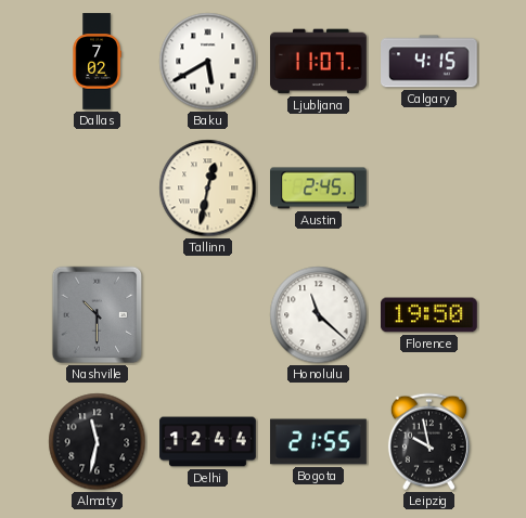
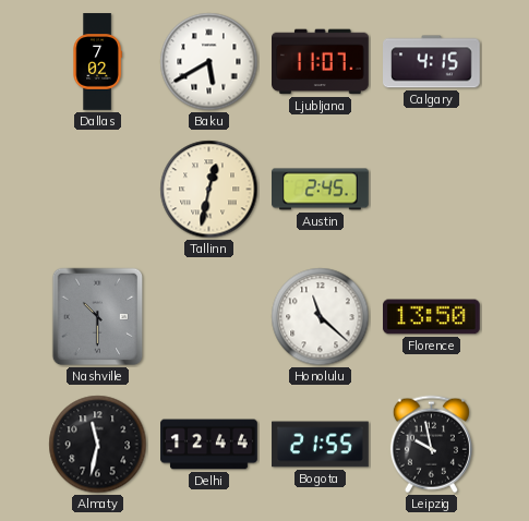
Florence: 19:50 -> 13:50
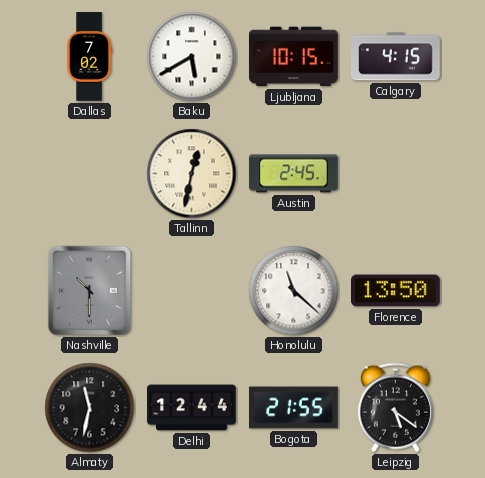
Ljubljana: 11:07 -> 10:15
Leipzig: 9:58 -> 5:21
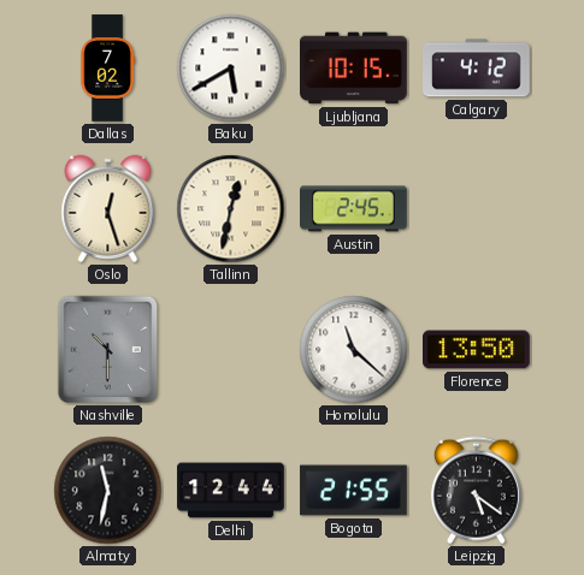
Calgary: 4:15 -> 4:12
Oslo: none -> 12:27
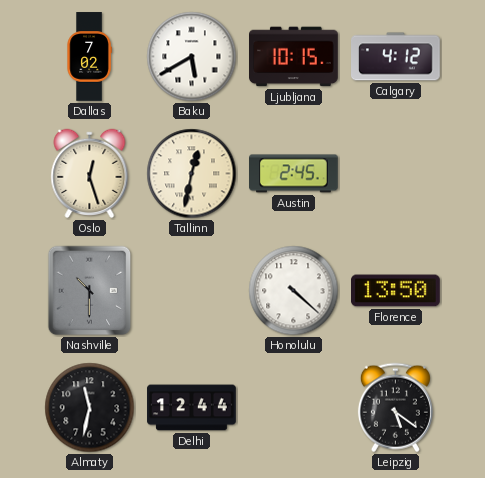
Honolulu: 11:22 -> 4:22
Bogota: 21:55 -> none
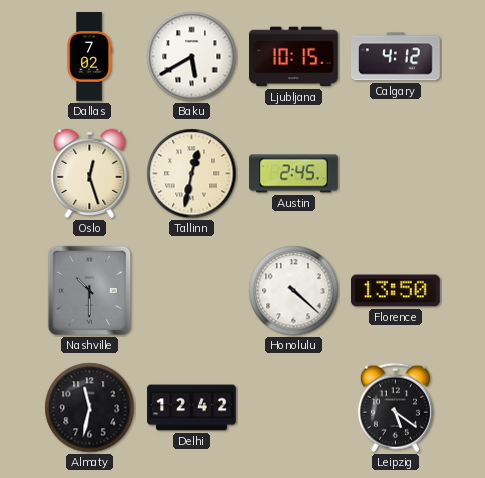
Delhi: 12:44 -> 12:42
